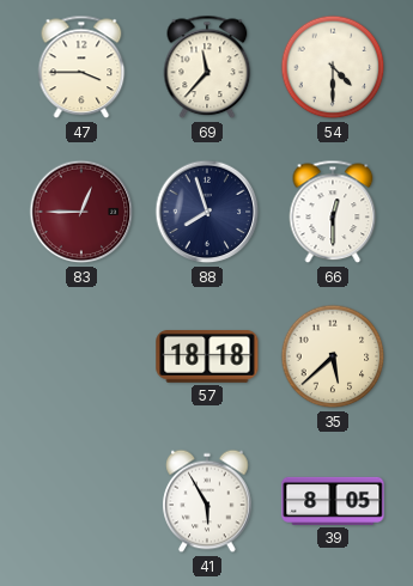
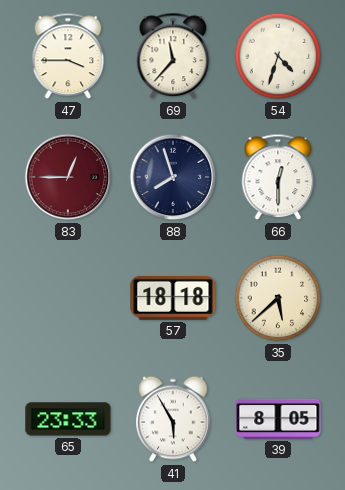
54: 4:30 -> 4:33
65: none -> 23:33
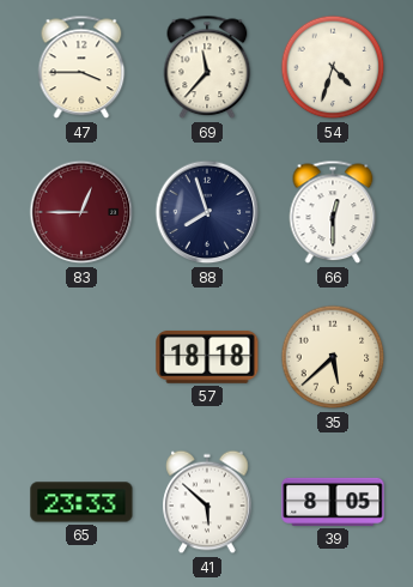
41: 5:55 -> 5:52
